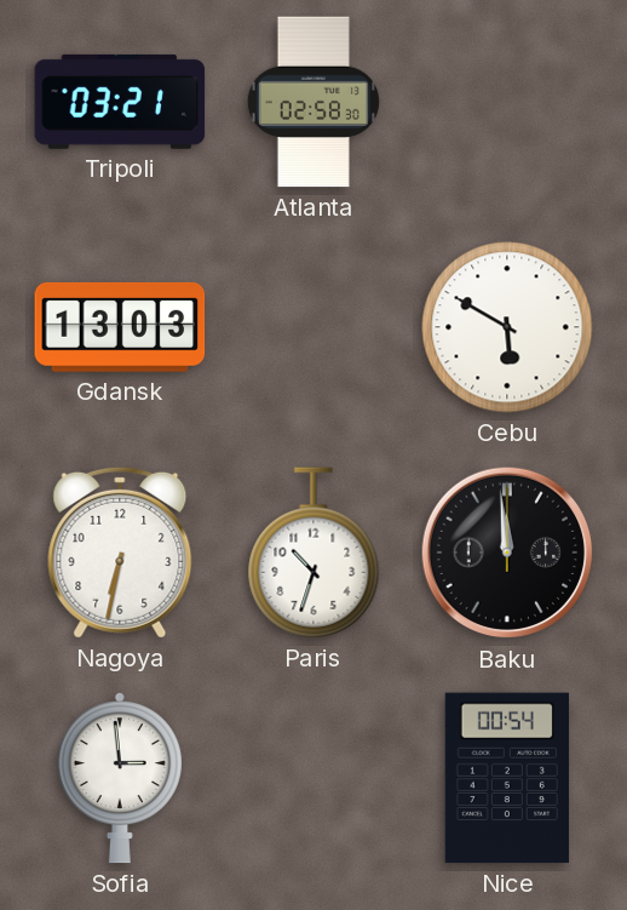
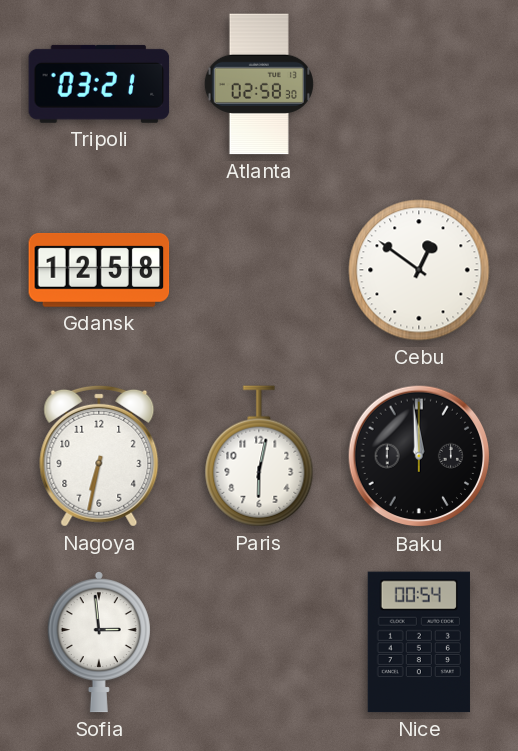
Gdansk: 13:03 -> 12:58
Cebu: 5:50 -> 12:51
Paris: 10:33 -> 6:02
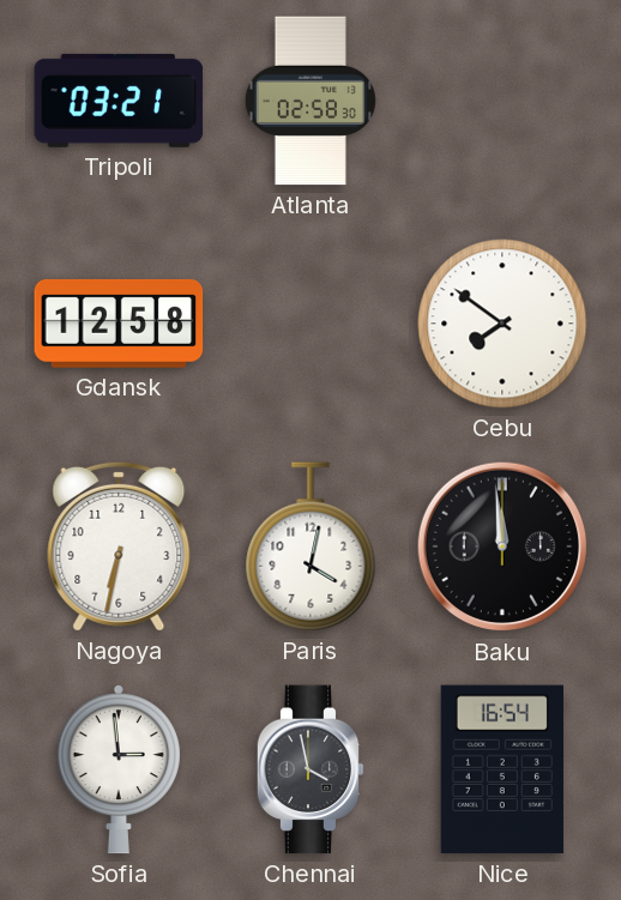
Cebu: 12:51 -> 7:51
Paris: 6:02 -> 4:02
Chennai: none -> 3:58
Nice: 00:54 -> 16:54
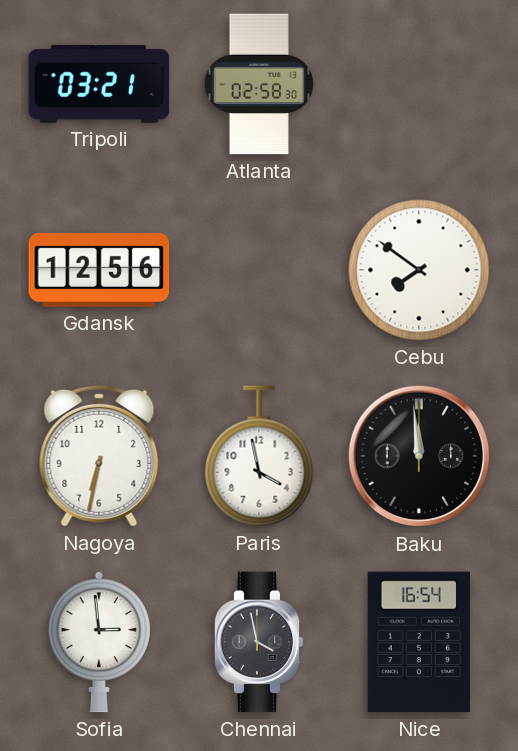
Gdansk: 12:58 -> 12:56
Paris: 4:02 -> 3:58
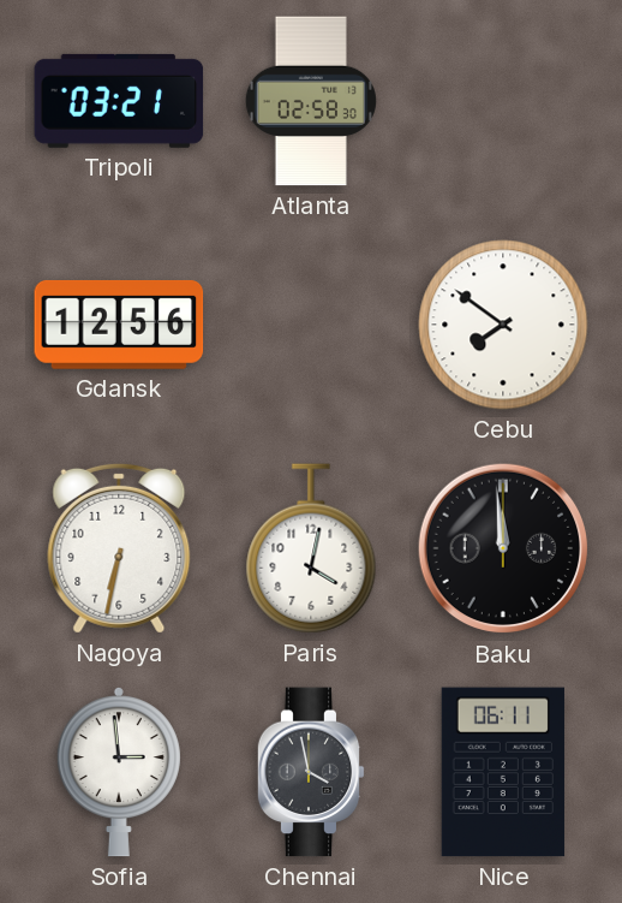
Paris: 3:58 -> 4:02
Nice: 16:54 -> 06:11
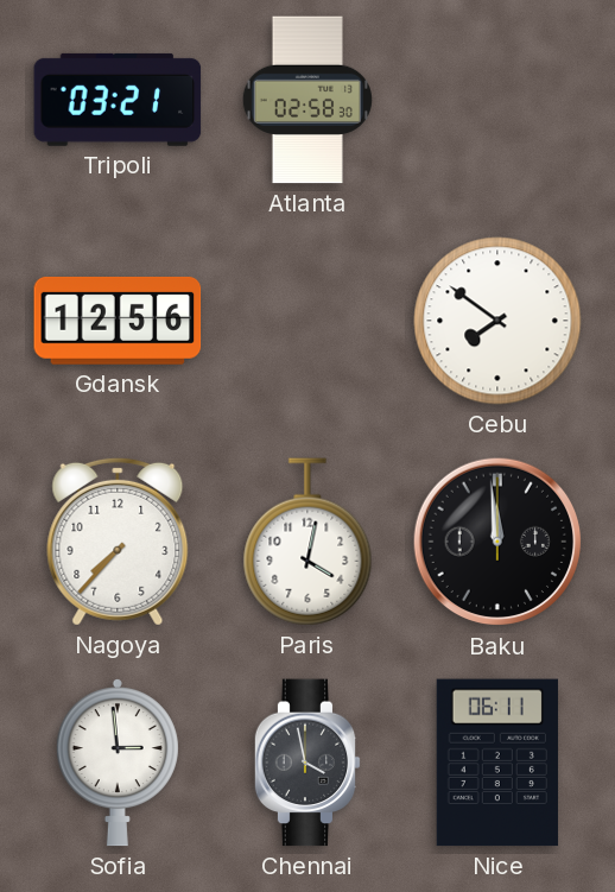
Nagoya: 6:32 -> 7:37
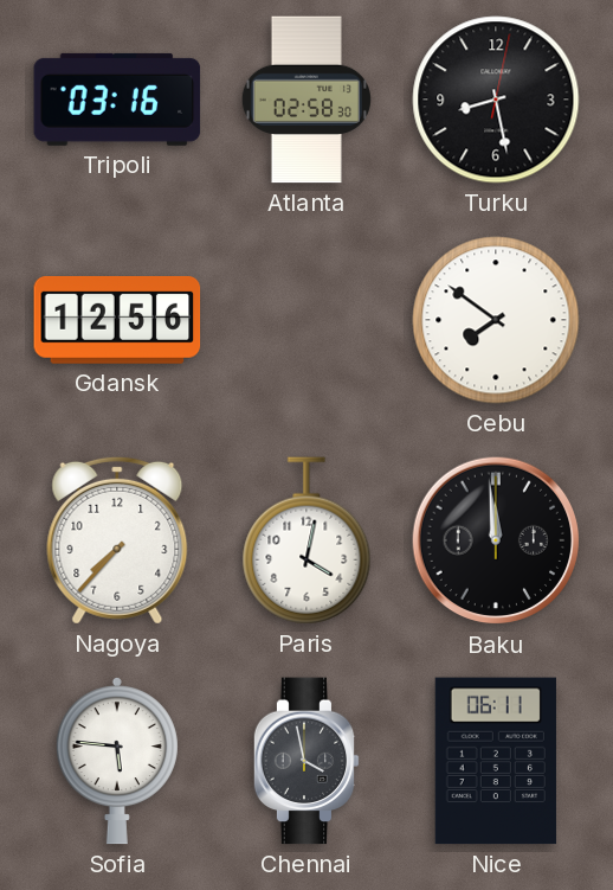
Tripoli: 03:21 -> 03:16
Turku: none -> 8:28
Sofia: 2:59 -> 5:46
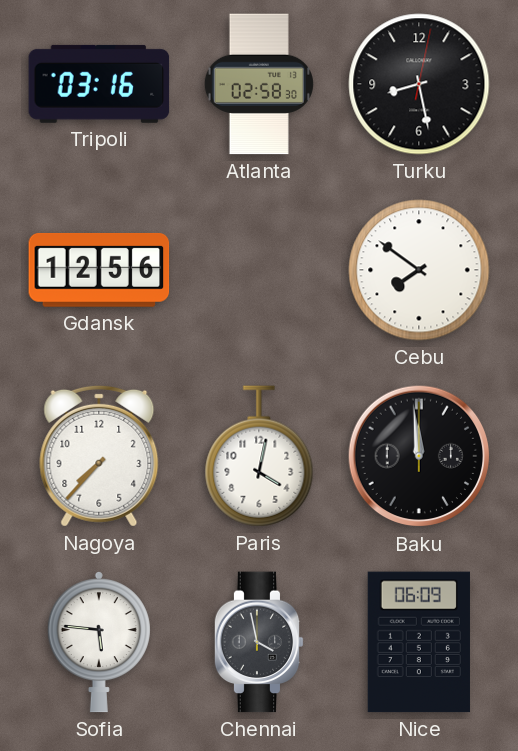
Nice: 06:11 -> 06:09
